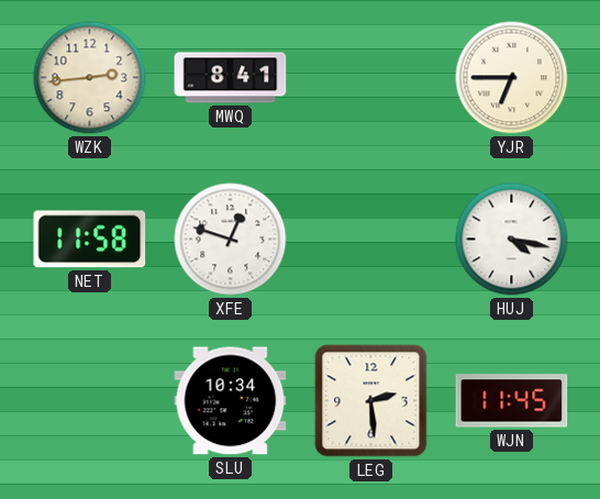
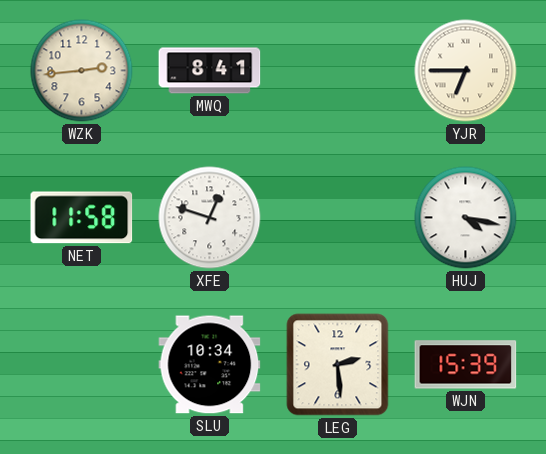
WJN: 11:45 -> 15:39
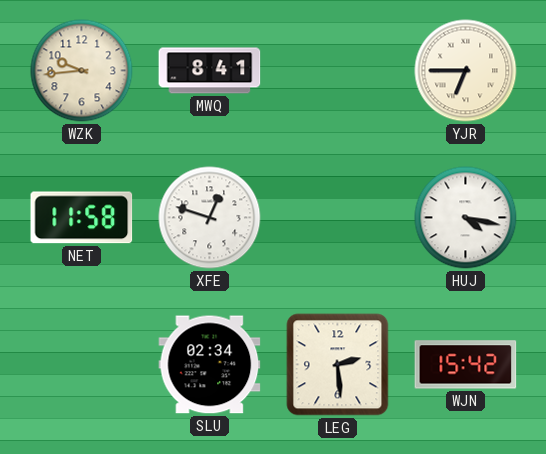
WZK: 2:44 -> 9:44
SLU: 10:34 -> 02:34
WJN: 15:39 -> 15:42
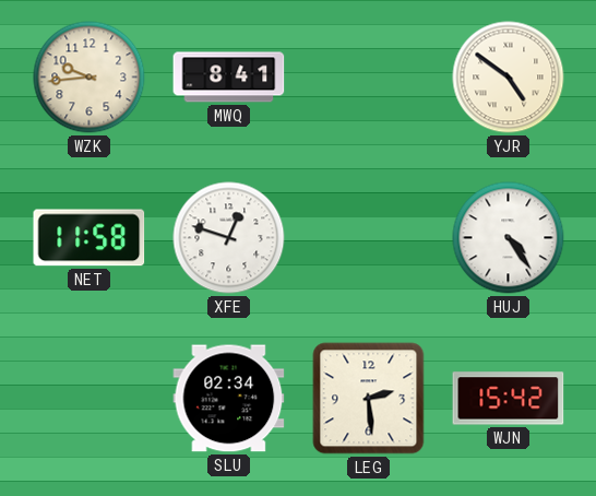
YJR: 6:45 -> 4:51
HUJ: 4:17 -> 4:24
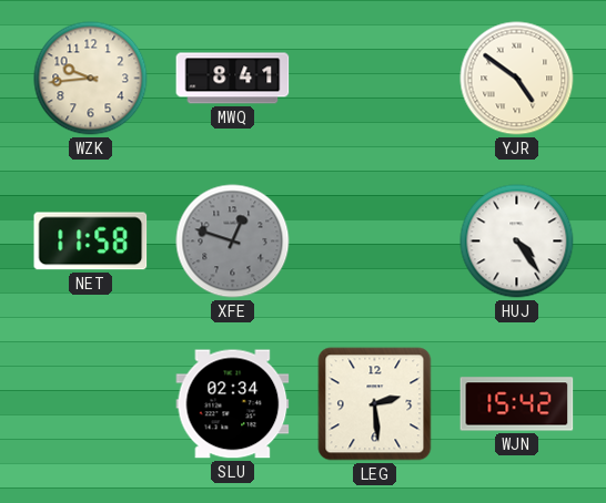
XFE dial: white -> grey
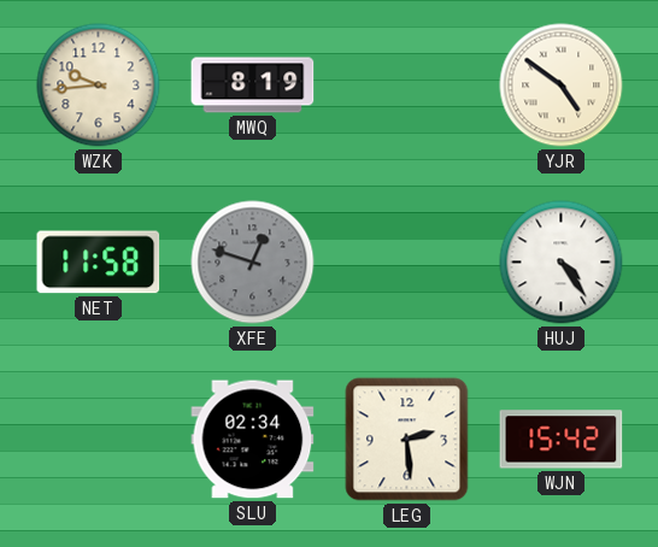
MWQ: 8:41 -> 8:19
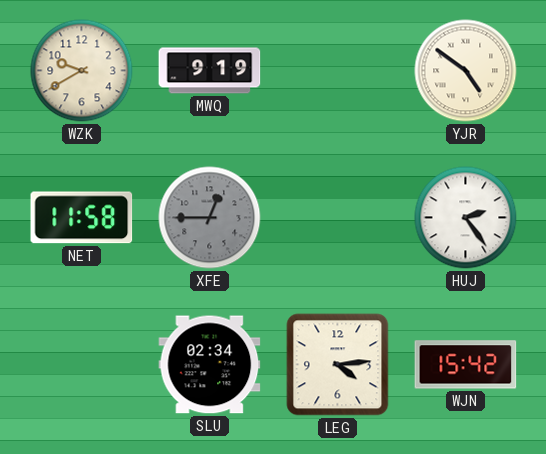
WZK: 9:44 -> 9:40
MWQ: 8:19 -> 9:19
XFE: 12:48 -> 12:45
HUJ: 4:24 -> 2:24
LEG: 2:29 -> 4:14
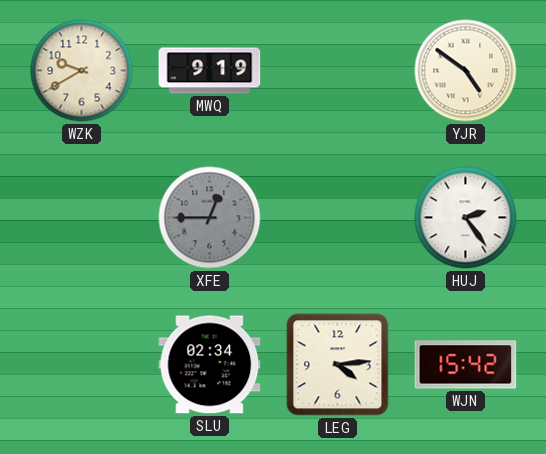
NET: 11:58 -> none
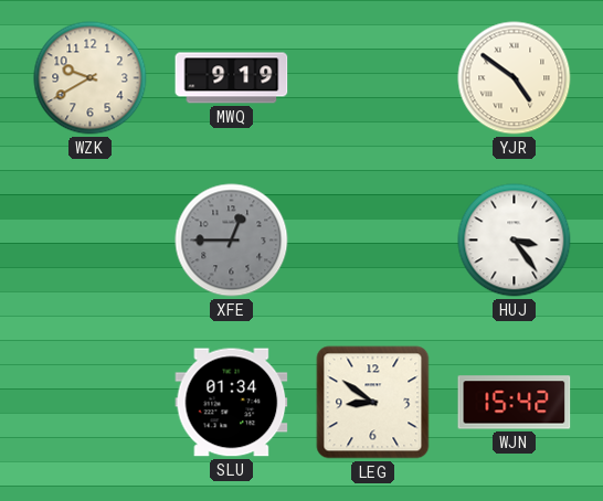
HUJ: 2:24 -> 3:24
SLU: 02:34 -> 01:34
LEG: 4:14 -> 8:51
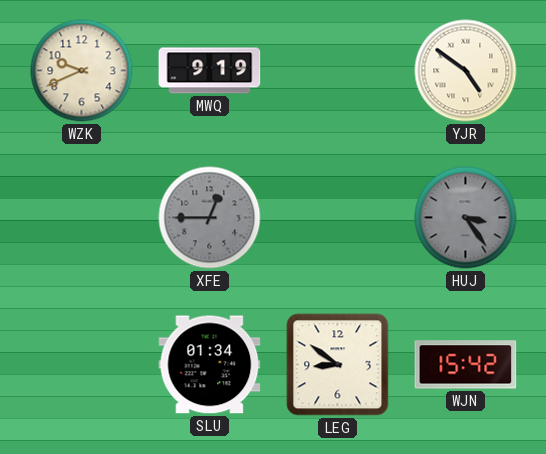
WZK: 9:40 -> 9:41
HUJ dial: white -> grey
